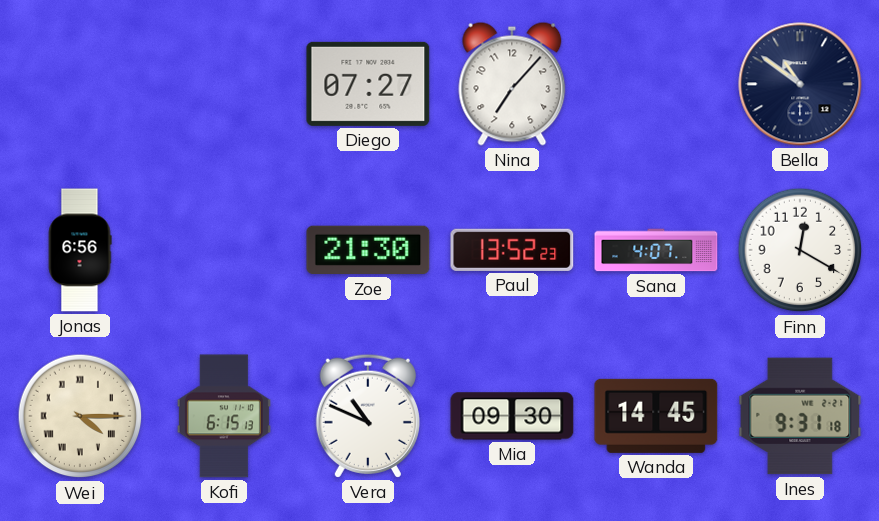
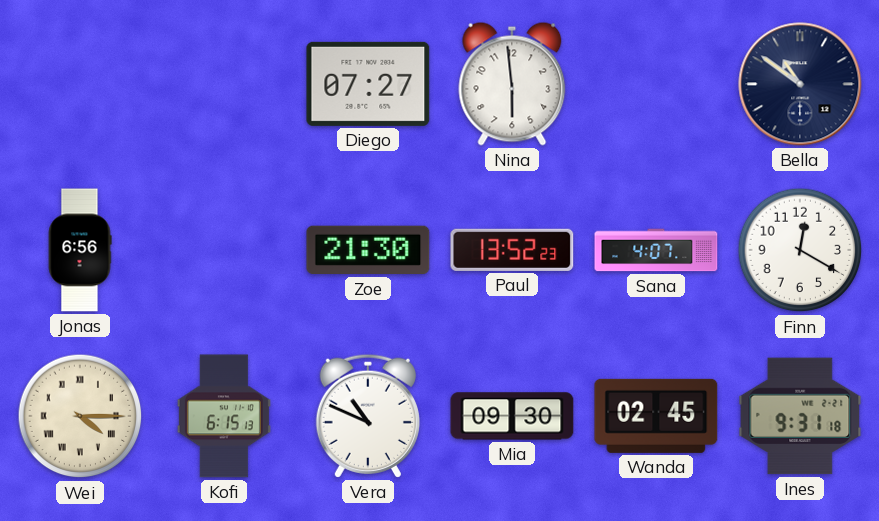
Nina: 7:07 -> 5:59
Wanda: 14:45 -> 02:45
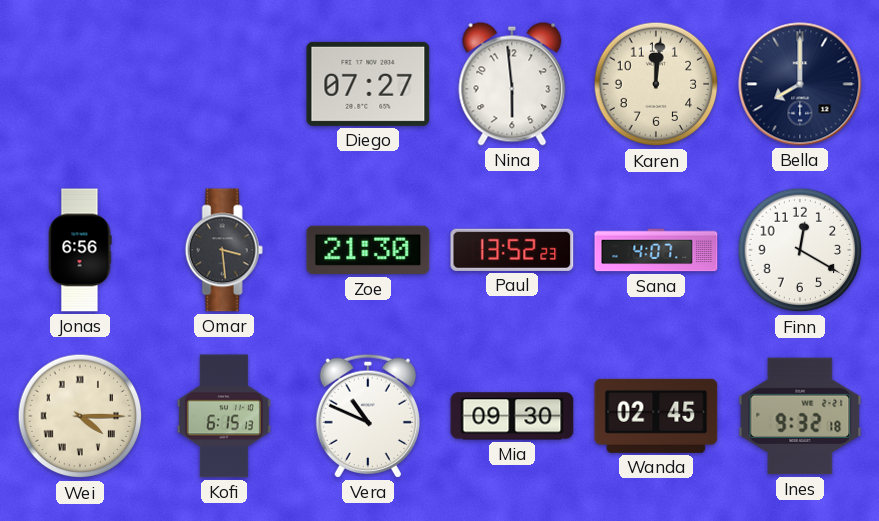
Karen: none -> 12:01
Bella: 10:51 -> 8:00
Omar: none -> 3:29
Ines: 9:31 -> 9:32
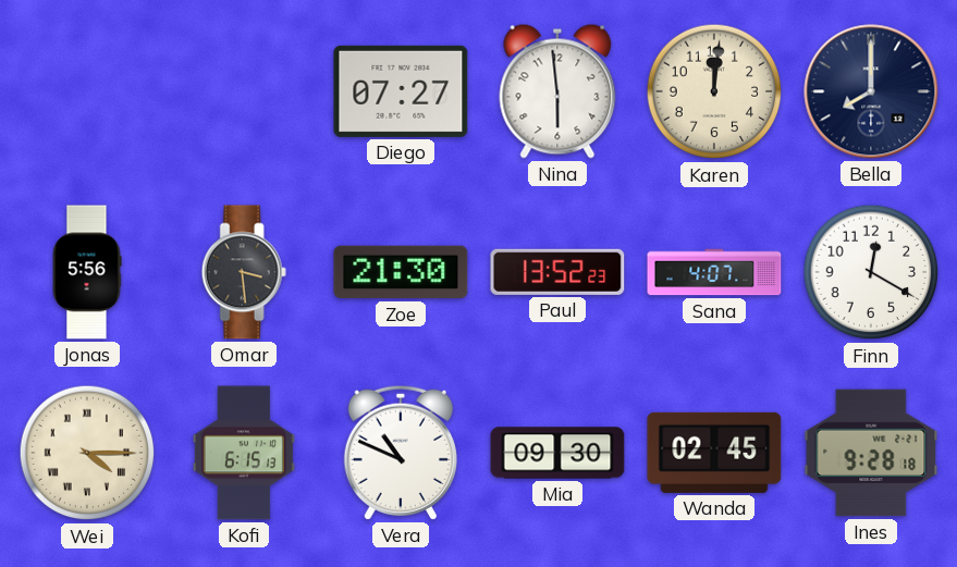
Jonas: 6:56 -> 5:56
Ines: 9:32 -> 9:28
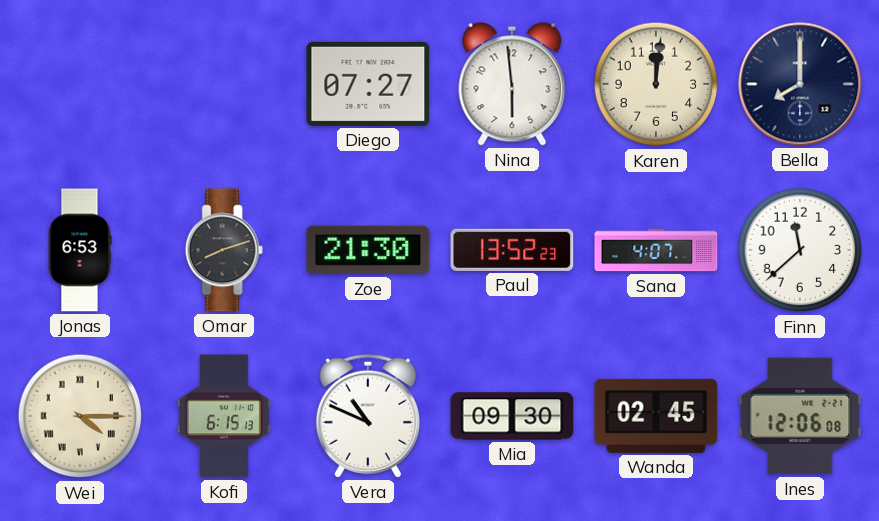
Jonas: 5:56 -> 6:53
Omar: 3:29 -> 8:12
Finn: 12:20 -> 11:38
Ines: 9:28 -> 12:06
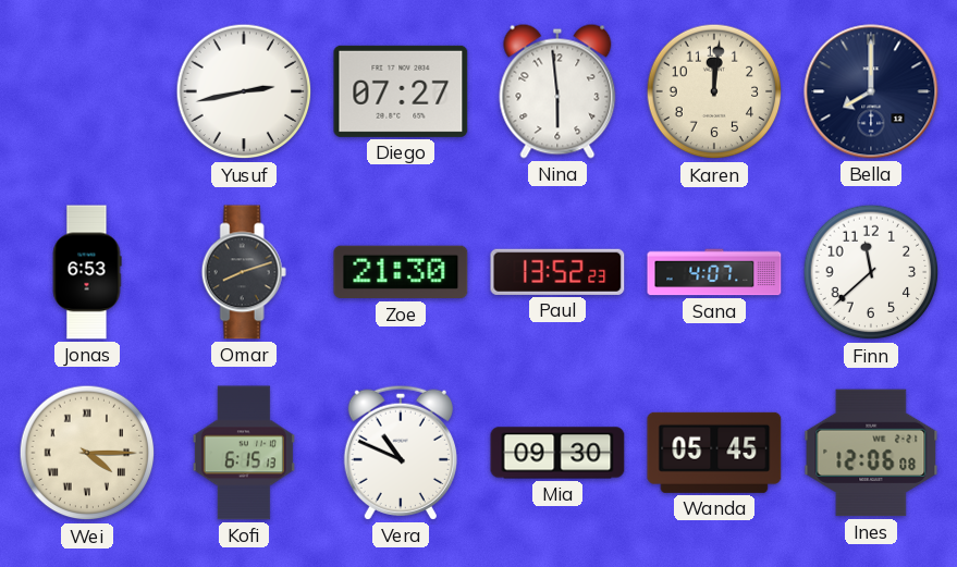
Yusuf: none -> 2:43
Wanda: 02:45 -> 05:45
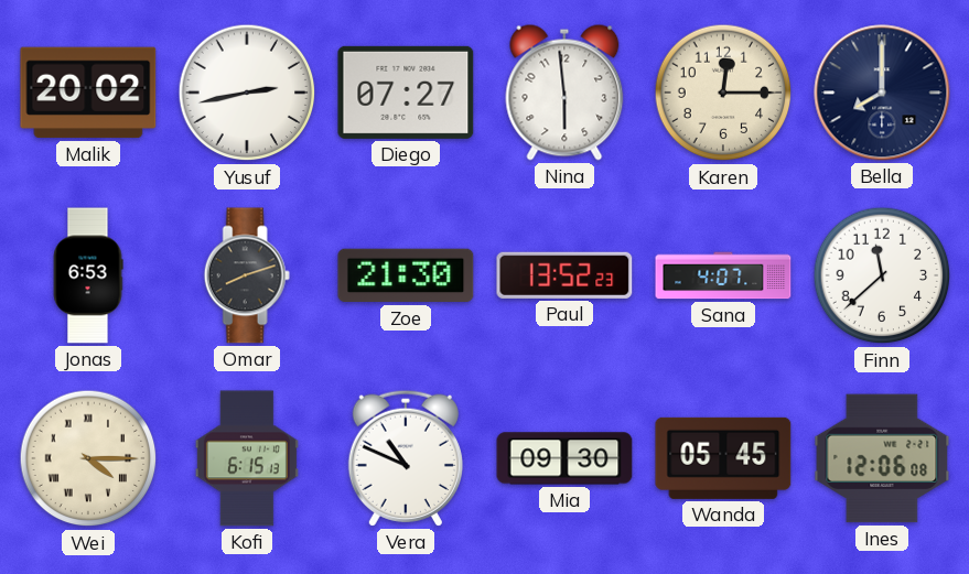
Malik: none -> 20:02
Karen: 12:01 -> 12:15
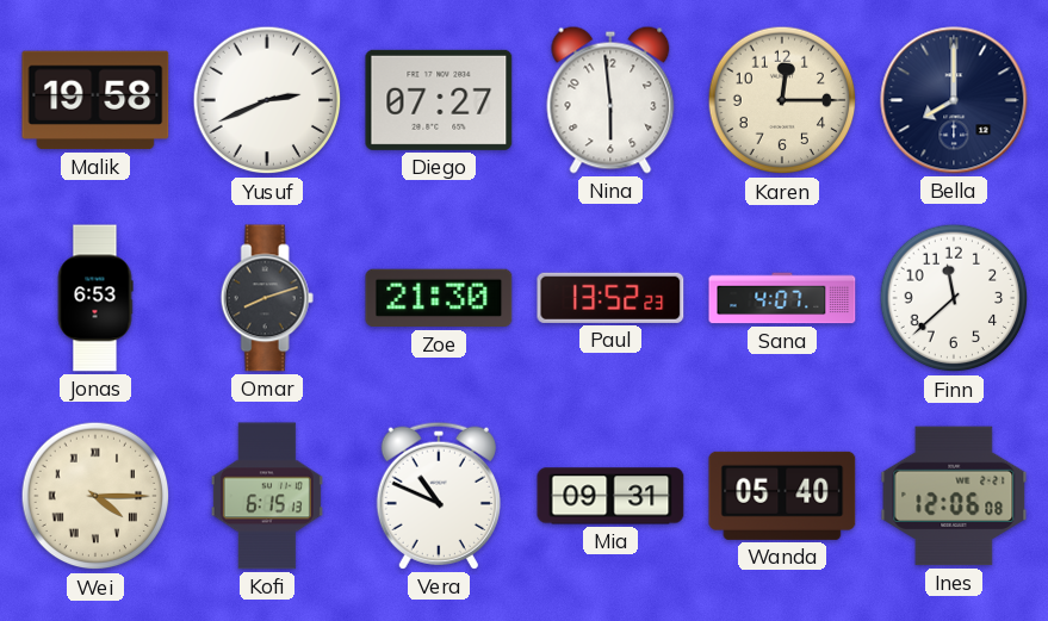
Malik: 20:02 -> 19:58
Yusuf: 2:43 -> 2:41
Mia: 09:30 -> 09:31
Wanda: 05:45 -> 05:40
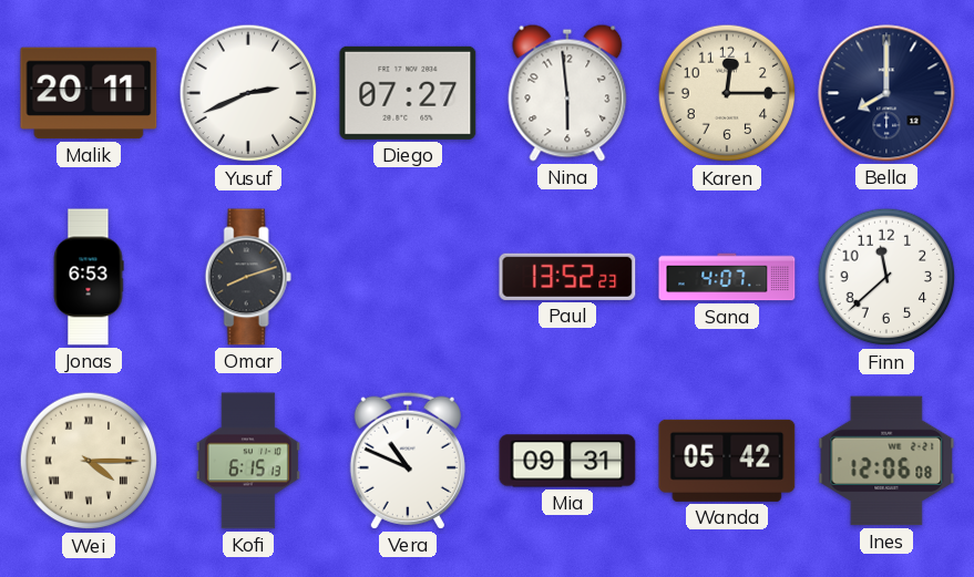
Malik: 19:58 -> 20:11
Zoe: 21:30 -> none
Wanda: 05:40 -> 05:42
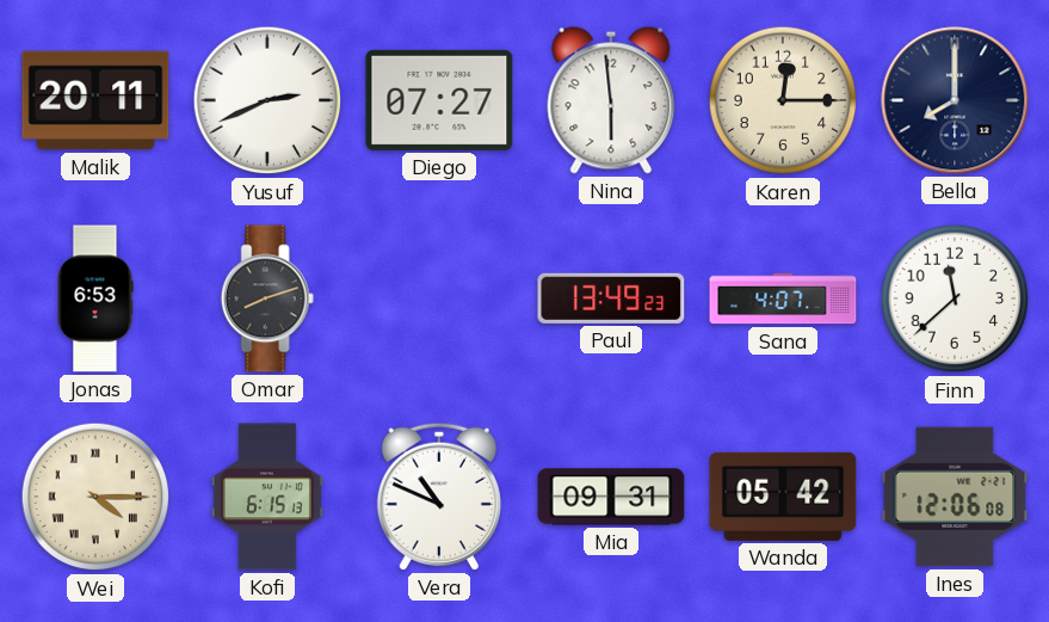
Paul: 13:52 -> 13:49
